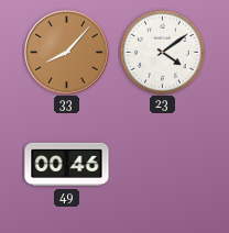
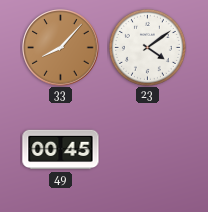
49: 00:46 -> 00:45
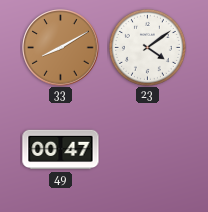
33: 8:07 -> 8:10
49: 00:45 -> 00:47
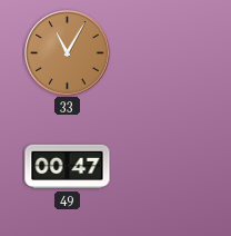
33: 8:10 -> 11:05
23: 4:09 -> none
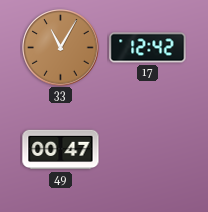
17: none -> 12:42
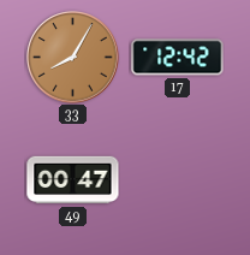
33: 11:05 -> 8:05
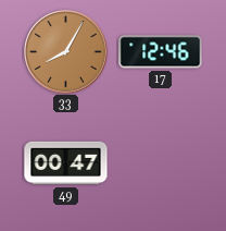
17: 12:42 -> 12:46
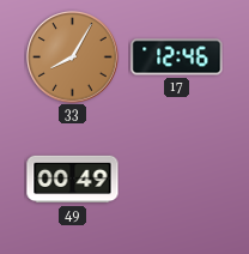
49: 00:47 -> 00:49
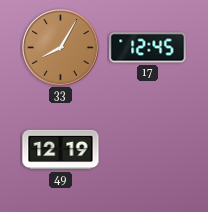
17: 12:46 -> 12:45
49: 00:49 -> 12:19
